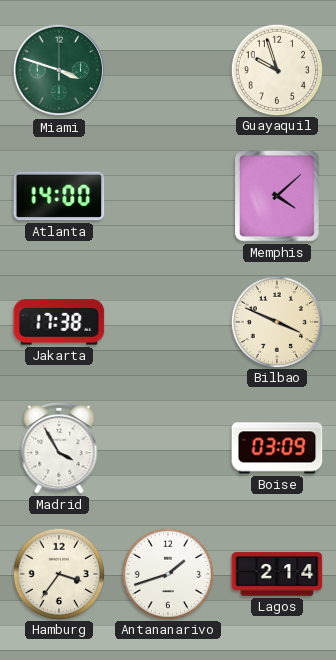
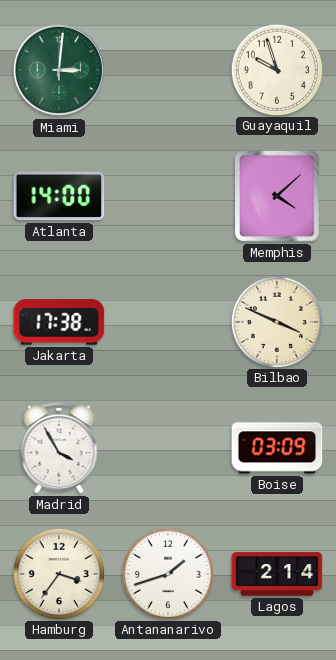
Miami: 3:48 -> 3:01
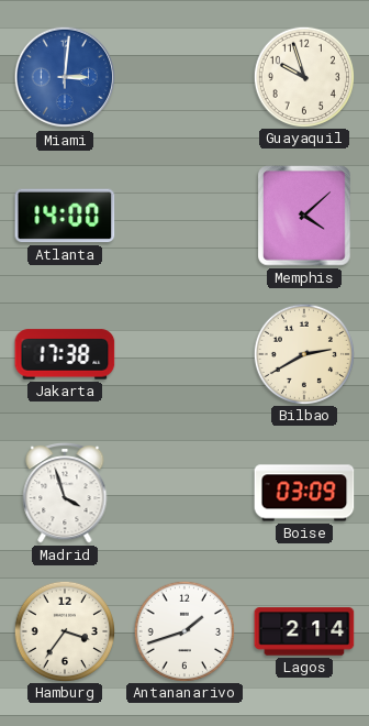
Miami dial: green -> blue
Bilbao: 3:49 -> 2:40
Madrid: 3:55 -> 3:57
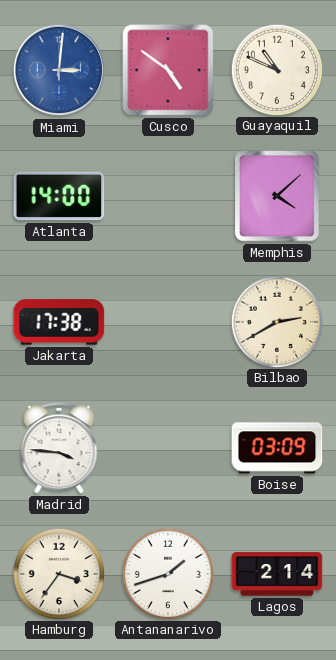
Cusco: none -> 4:51
Guayaquil: 9:57 -> 10:49
Madrid: 3:57 -> 3:46
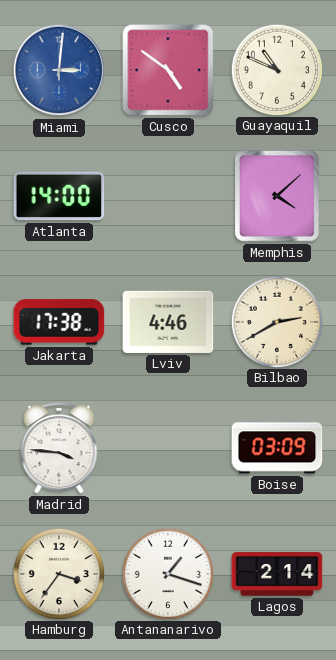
Lviv: none -> 4:46
Antananarivo: 1:42 -> 1:18
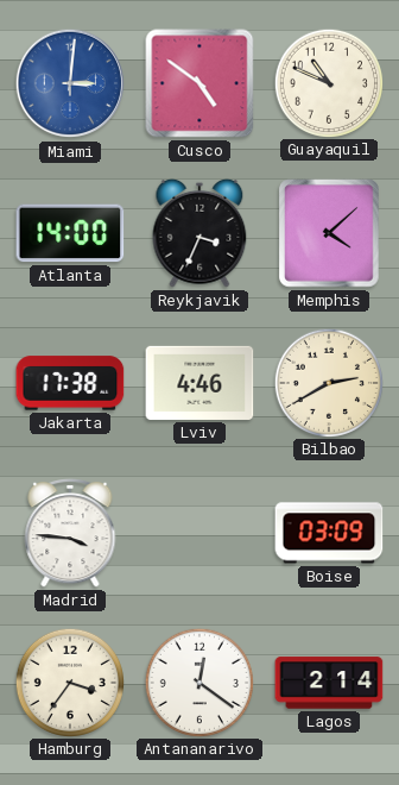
Reykjavik: none -> 3:34
Antananarivo: 1:18 -> 12:21
